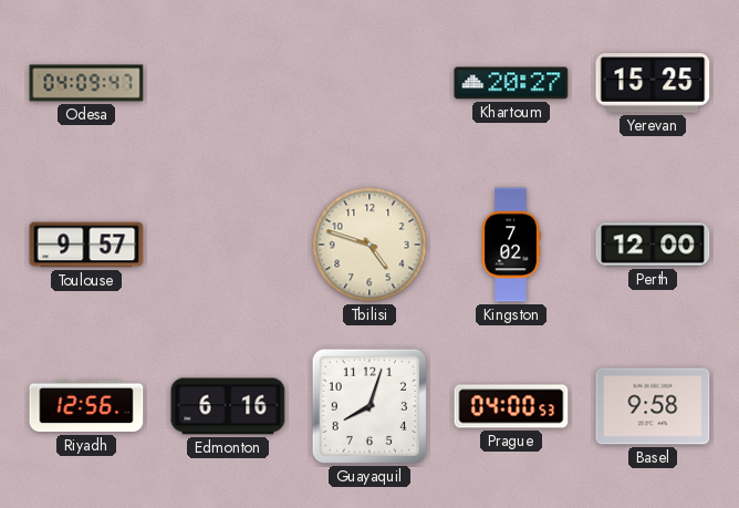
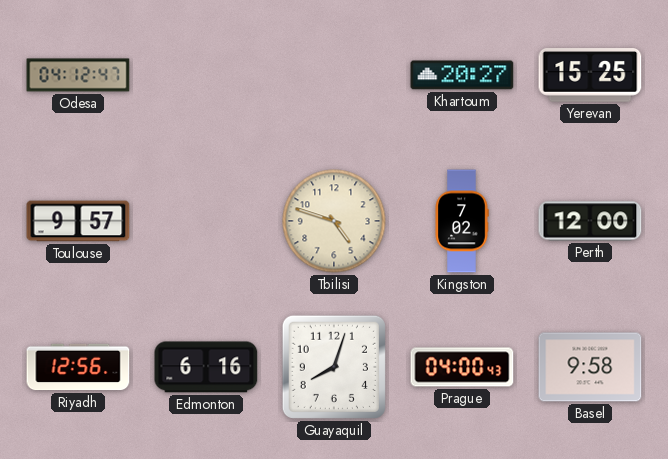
Odesa: 04:09 -> 04:12
Prague: 04:00:53 -> 04:00:43
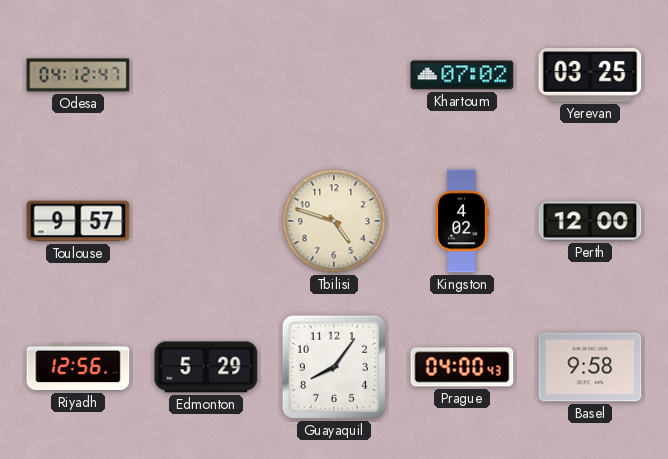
Khartoum: 20:27 -> 07:02
Yerevan: 15:25 -> 03:25
Kingston: 7:02 -> 4:02
Edmonton: 6:16 -> 5:29
Guayaquil: 8:03 -> 8:06
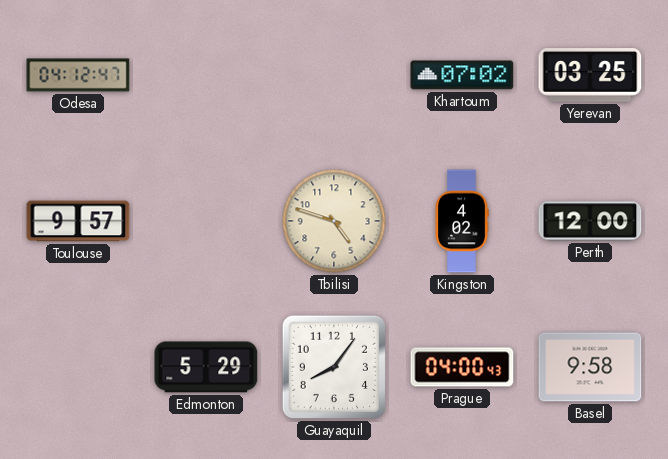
Riyadh: 12:56 -> none
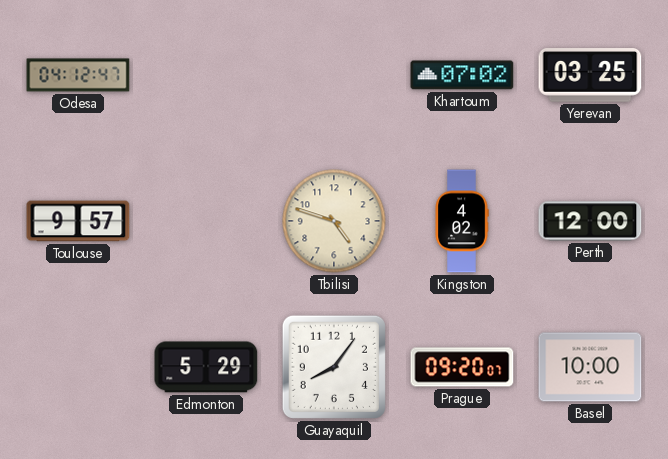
Prague: 04:00 -> 09:20
Basel: 9:58 -> 10:00
